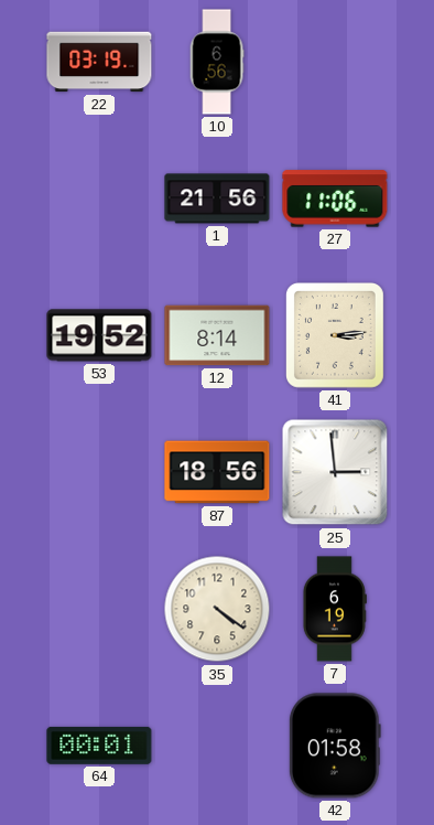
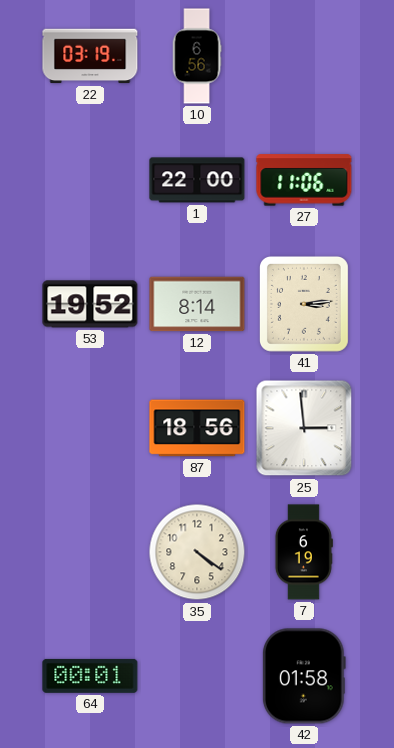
1: 21:56 -> 22:00
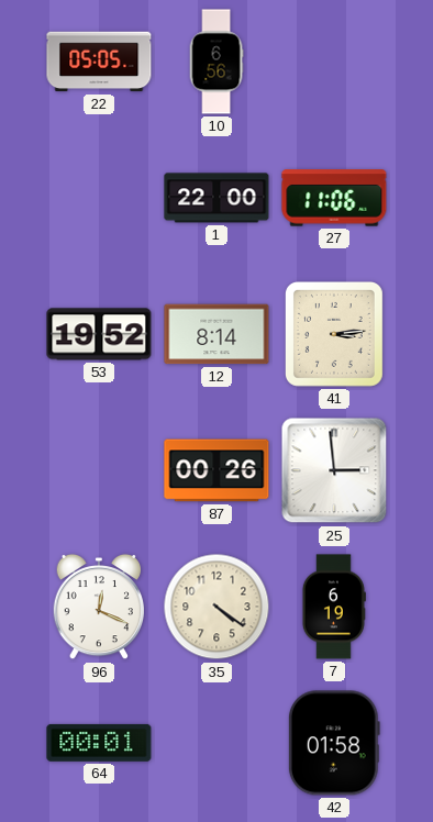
22: 03:19 -> 05:05
87: 18:56 -> 00:26
96: none -> 12:19
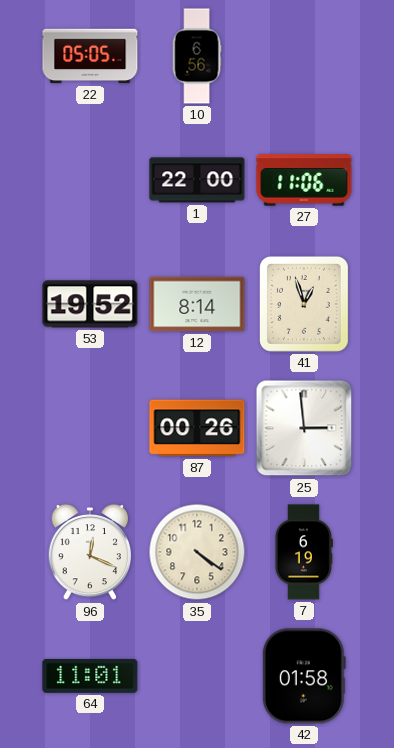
41: 3:14 -> 12:57
64: 00:01 -> 11:01
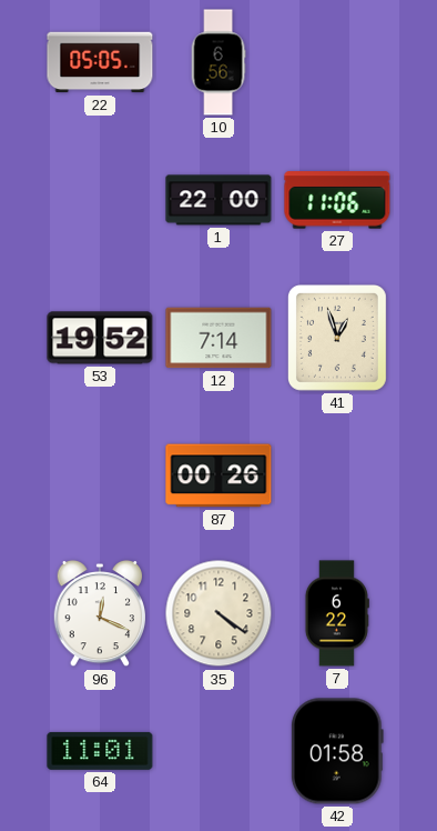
12: 8:14 -> 7:14
25: 2:59 -> none
7: 6:19 -> 6:22
